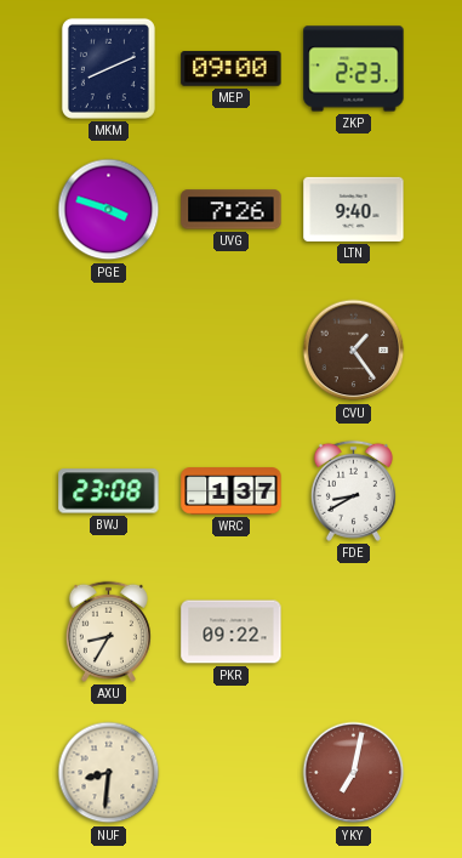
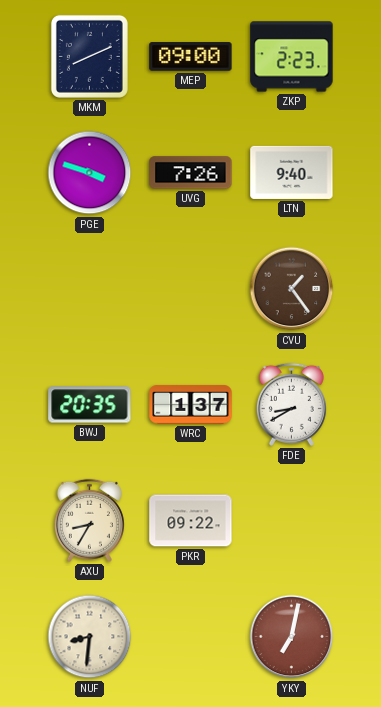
BWJ: 23:08 -> 20:35
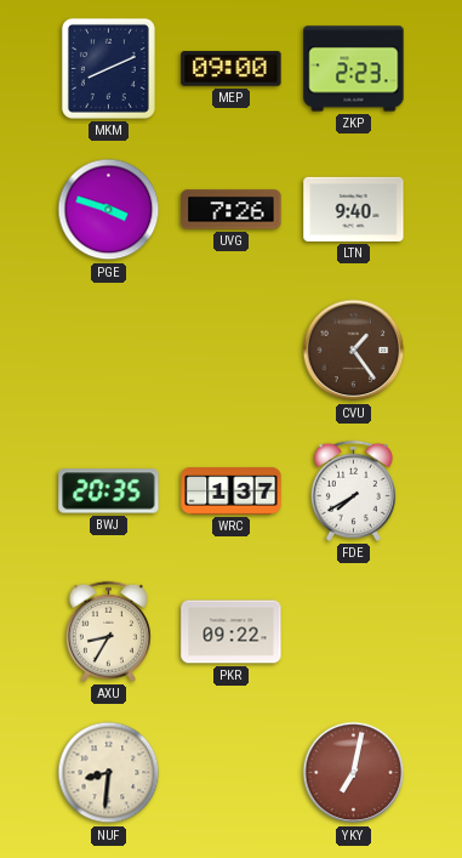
FDE: 8:40 -> 7:40
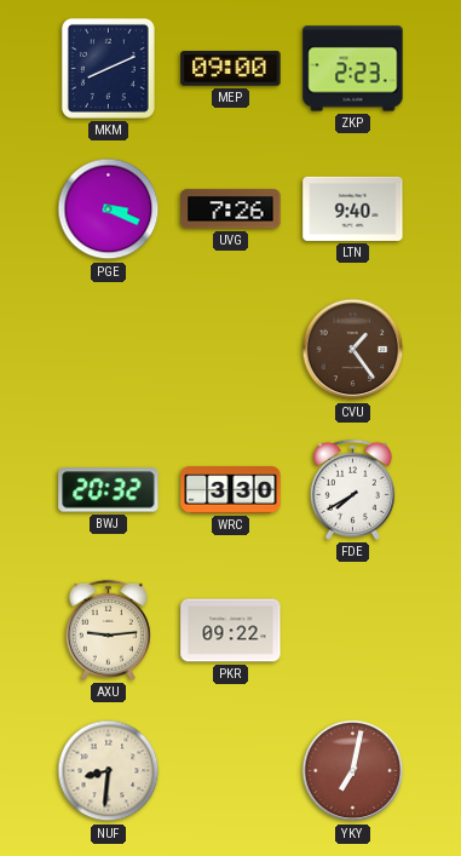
PGE: 3:48 -> 3:19
BWJ: 20:35 -> 20:32
WRC: 1:37 -> 3:30
AXU: 8:35 -> 9:14
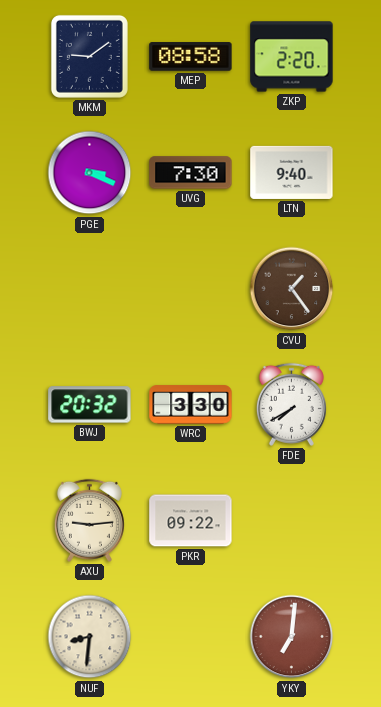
MKM: 8:11 -> 9:09
MEP: 09:00 -> 08:58
ZKP: 2:23 -> 2:20
UVG: 7:26 -> 7:30
YKY: 7:02 -> 7:01
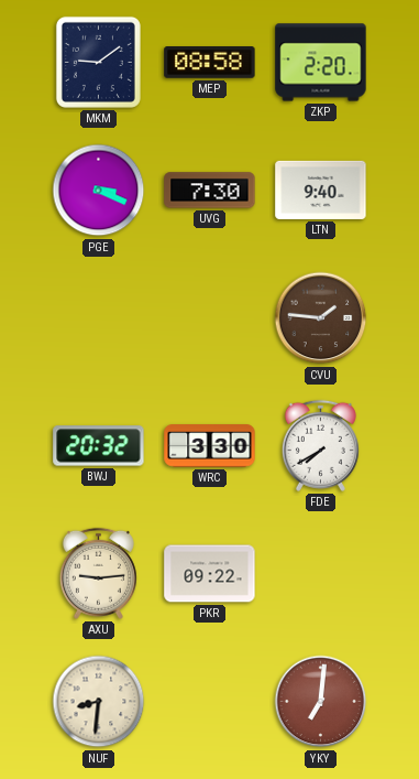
CVU: 1:24 -> 1:46
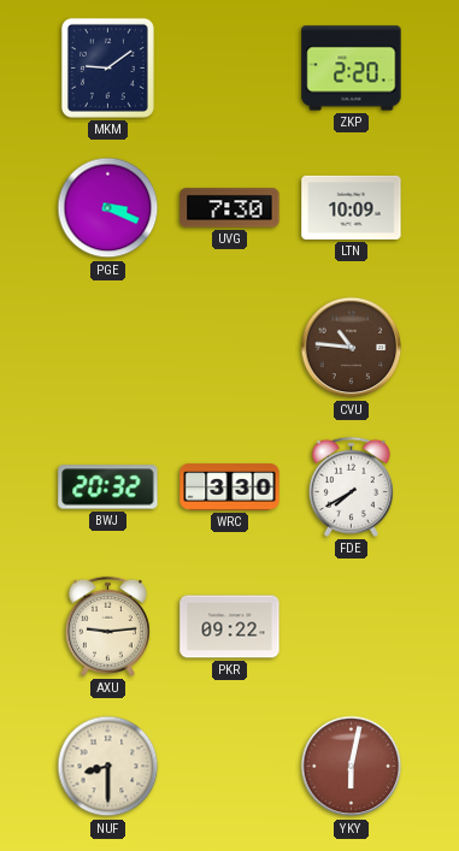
MEP: 08:58 -> none
LTN: 9:40 -> 10:09
CVU: 1:46 -> 10:46
NUF: 8:31 -> 8:30
YKY: 7:01 -> 6:02
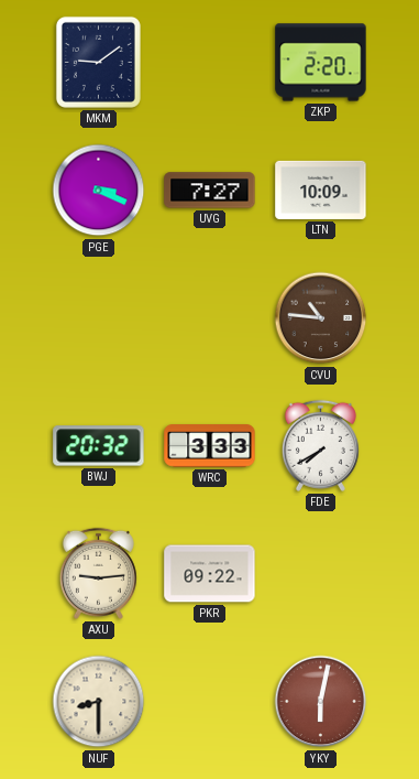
UVG: 7:30 -> 7:27
WRC: 3:30 -> 3:33
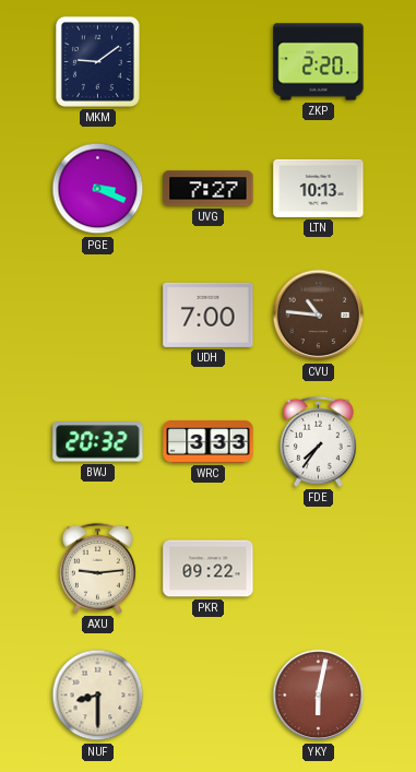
LTN: 10:09 -> 10:13
UDH: none -> 7:00
FDE: 7:40 -> 7:36
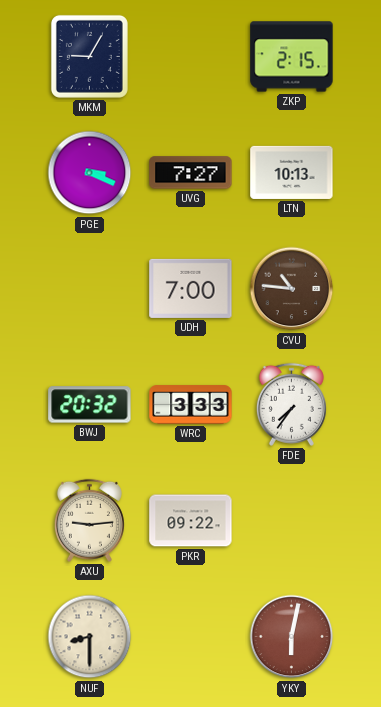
MKM: 9:09 -> 9:05
ZKP: 2:20 -> 2:15
